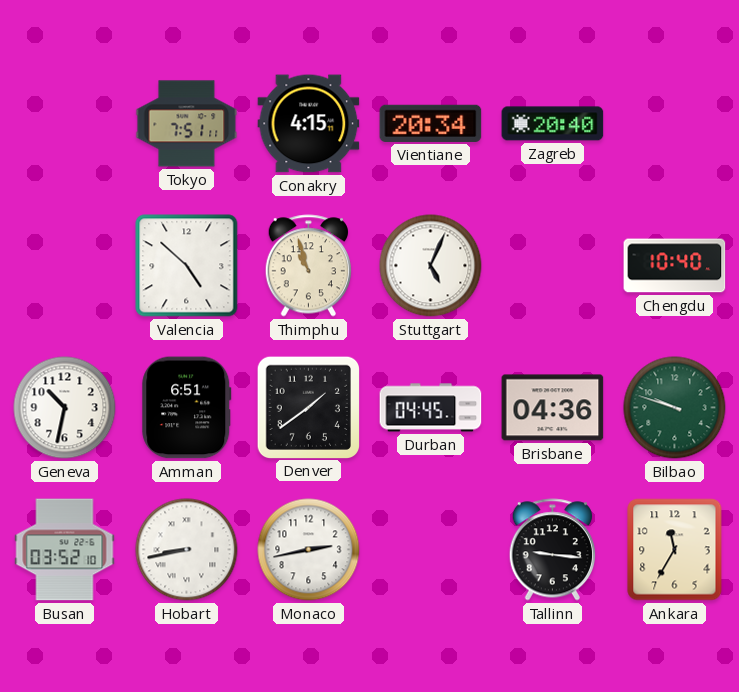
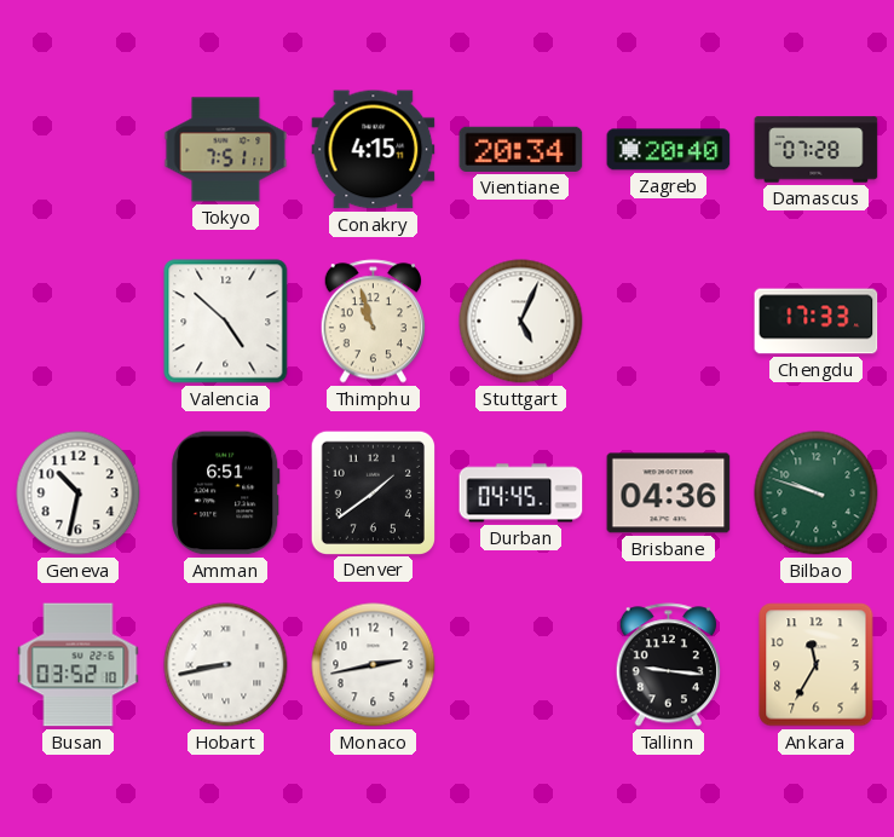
Damascus: none -> 07:28
Chengdu: 10:40 -> 17:33
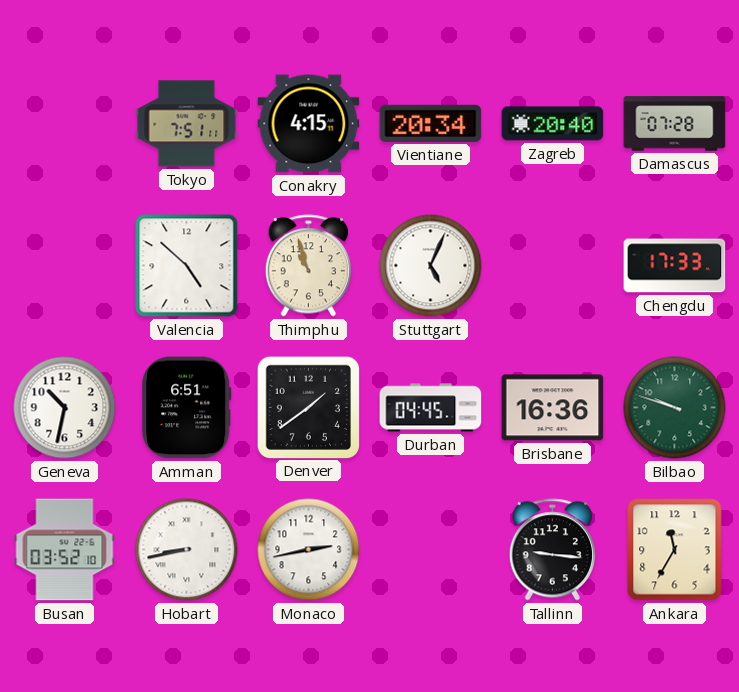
Brisbane: 04:36 -> 16:36
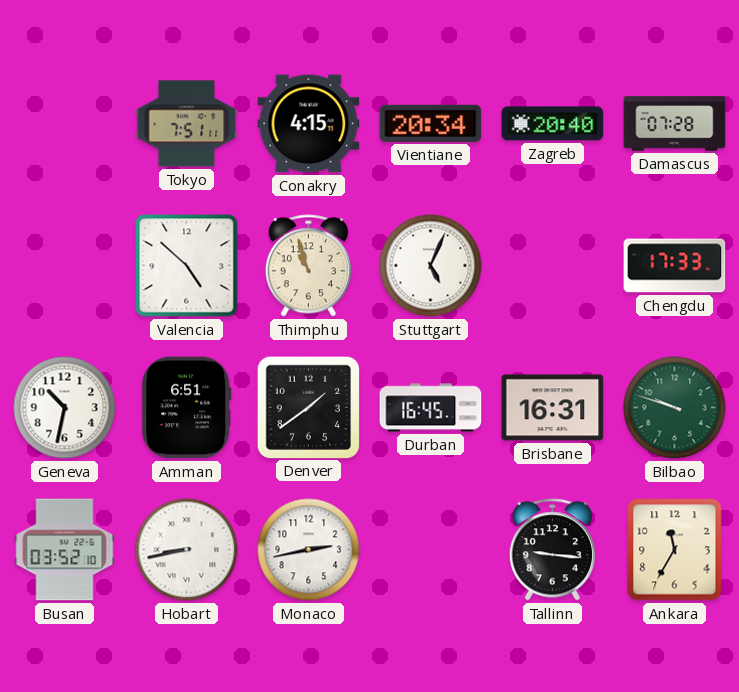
Durban: 04:45 -> 16:45
Brisbane: 16:36 -> 16:31
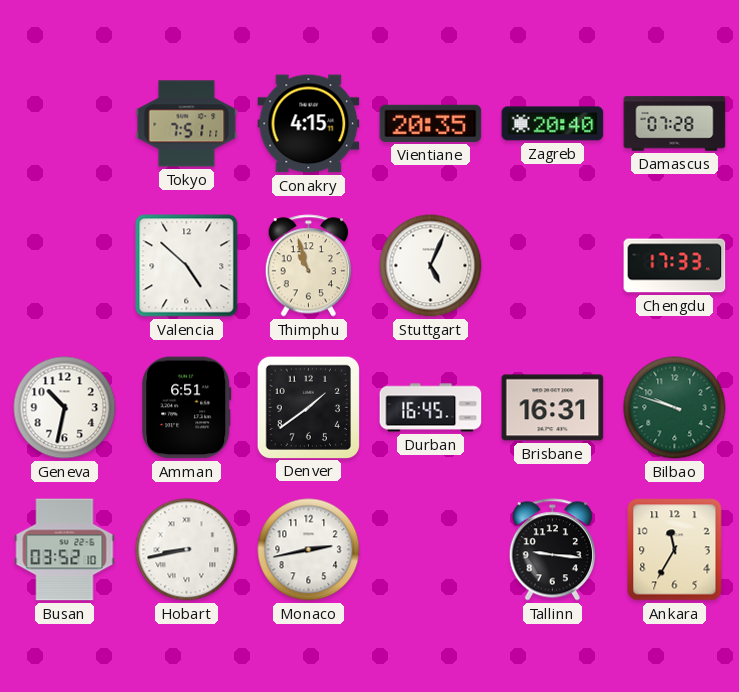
Vientiane: 20:34 -> 20:35
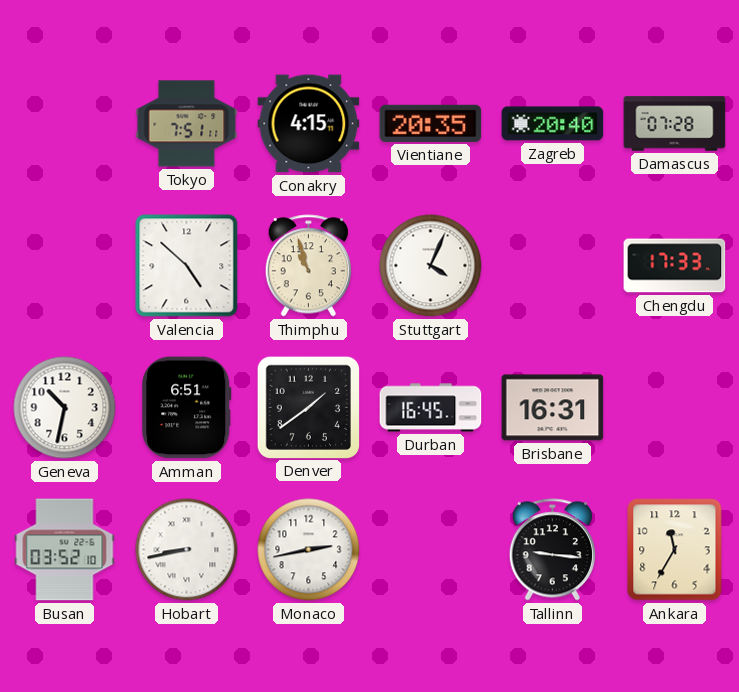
Stuttgart: 5:04 -> 4:04
Bilbao: 9:48 -> none
